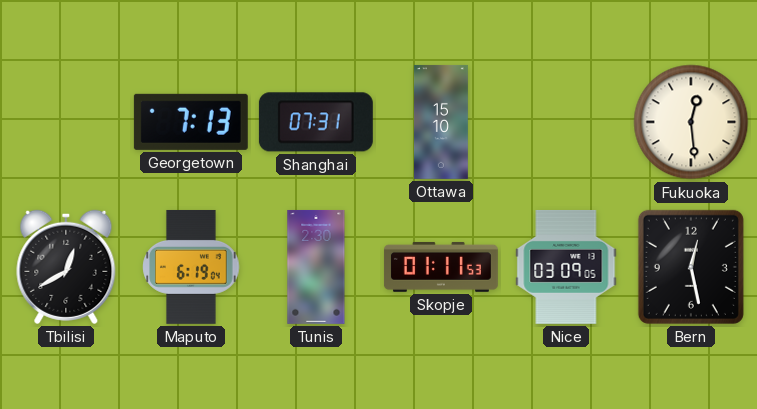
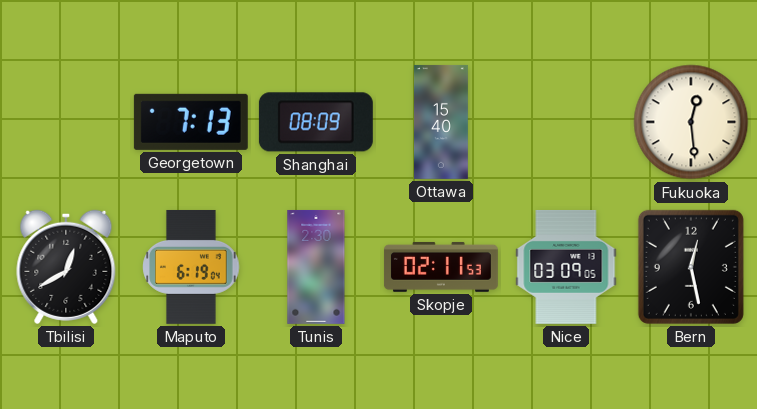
Shanghai: 07:31 -> 08:09
Ottawa: 15:10 -> 15:40
Skopje: 01:11 -> 02:11
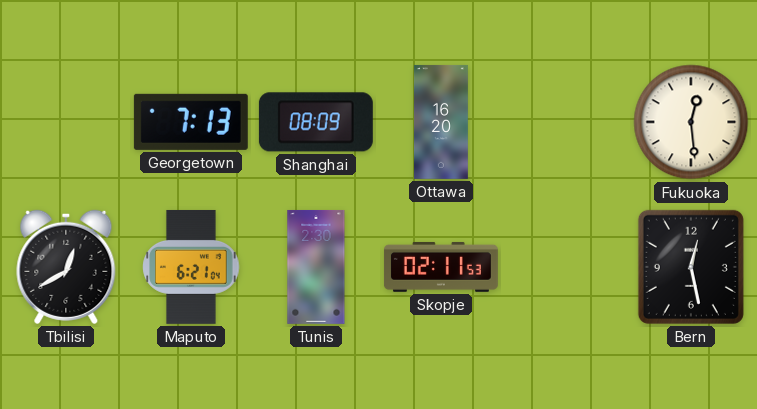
Ottawa: 15:40 -> 16:20
Maputo: 6:19 -> 6:21
Nice: 03:09 -> none
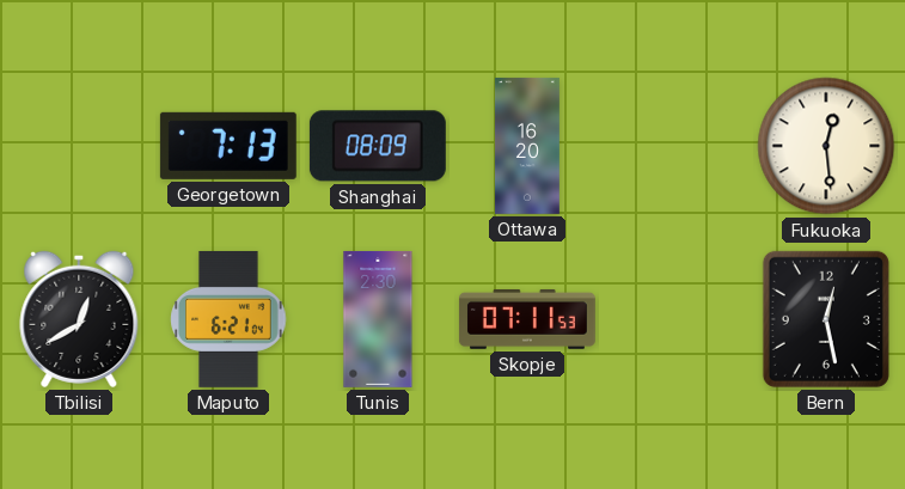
Skopje: 02:11 -> 07:11
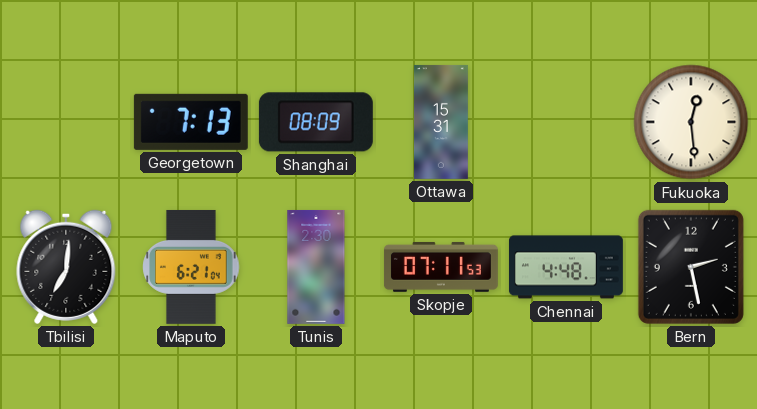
Ottawa: 16:20 -> 15:31
Tbilisi: 12:40 -> 7:01
Chennai: none -> 4:48
Bern: 12:28 -> 2:28
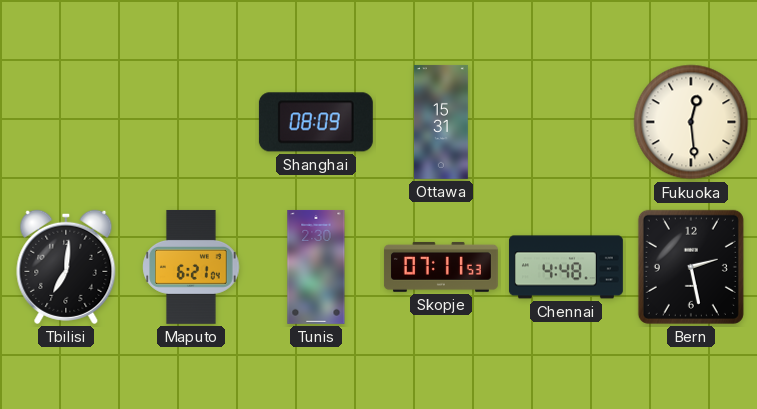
Georgetown: 7:13 -> none
